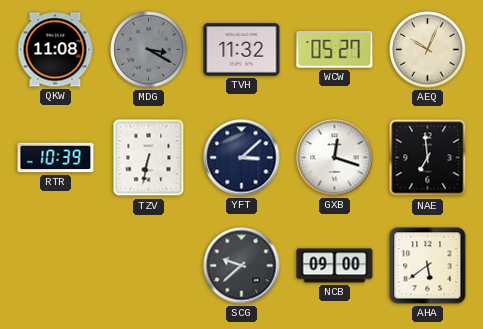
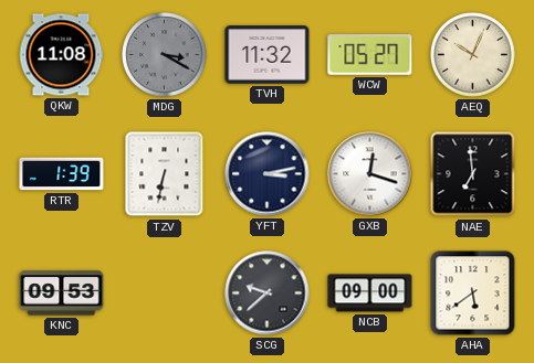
RTR: 10:39 -> 1:39
YFT: 3:08 -> 3:13
KNC: none -> 09:53
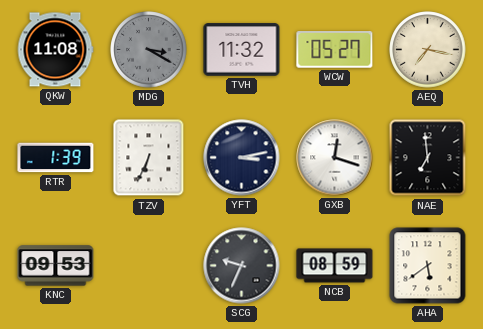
AEQ: 10:04 -> 7:17
TZV: 6:32 -> 6:34
SCG: 9:38 -> 9:34
NCB: 09:00 -> 08:59
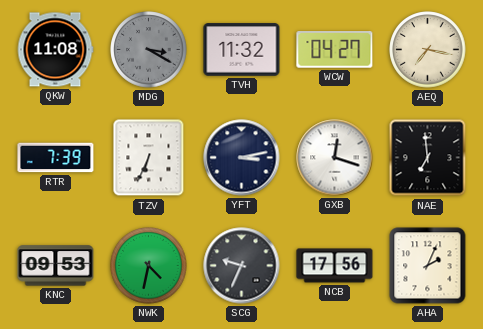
WCW: 05:27 -> 04:27
RTR: 1:39 -> 7:39
NWK: none -> 4:32
NCB: 08:59 -> 17:56
AHA: 5:39 -> 2:04
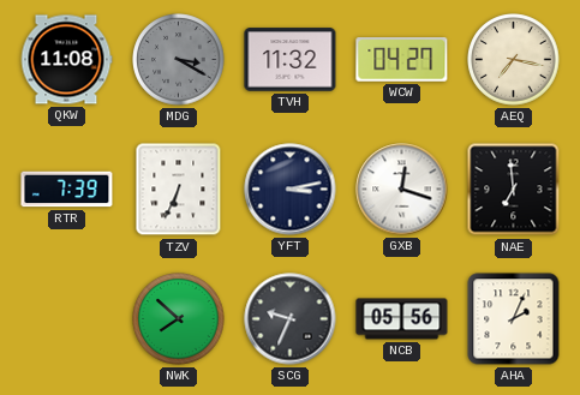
KNC: 09:53 -> none
NWK: 4:32 -> 7:52
NCB: 17:56 -> 05:56
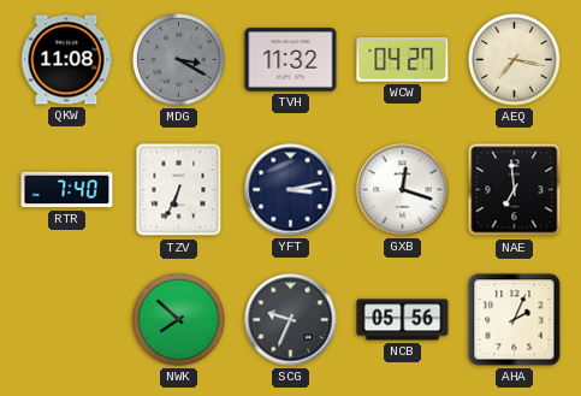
RTR: 7:39 -> 7:40
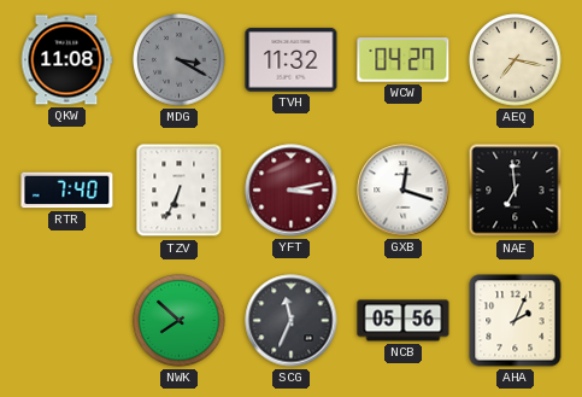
YFT dial: navy -> burgundy
SCG: 9:34 -> 11:34
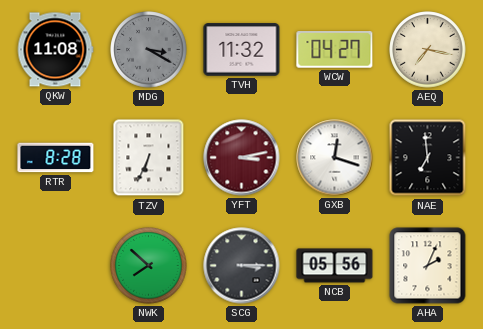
RTR: 7:40 -> 8:28
SCG: 11:34 -> 3:15
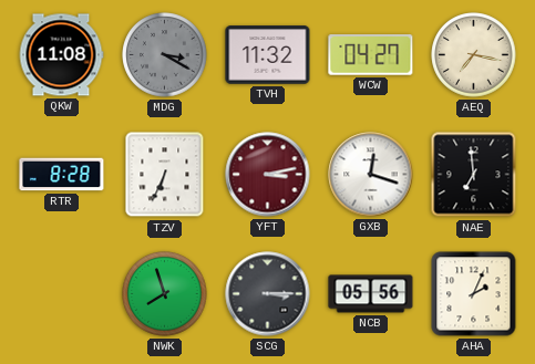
NWK: 7:52 -> 7:57
